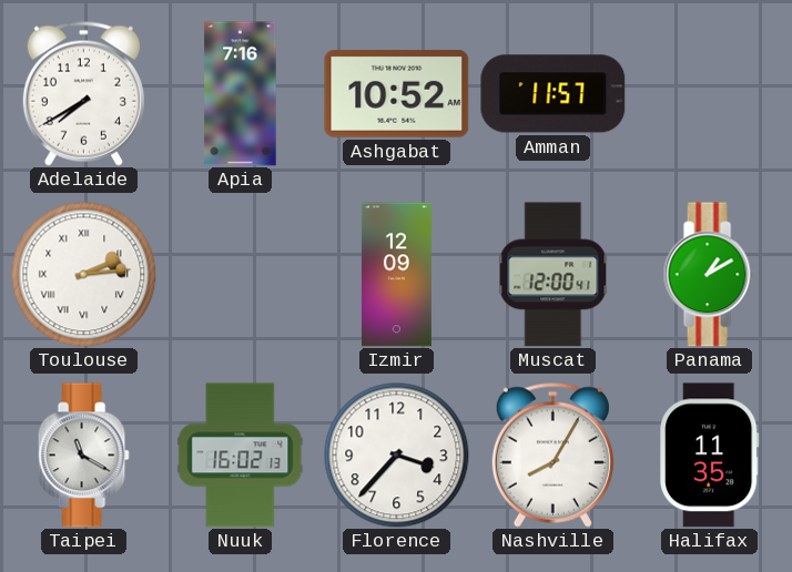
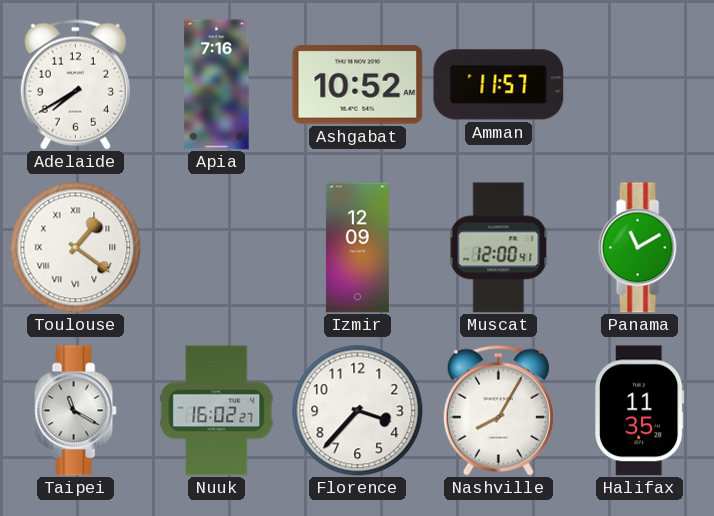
Toulouse: 2:14 -> 1:21
Panama: 1:10 -> 11:10
Nuuk: 16:02:13 -> 16:02:27
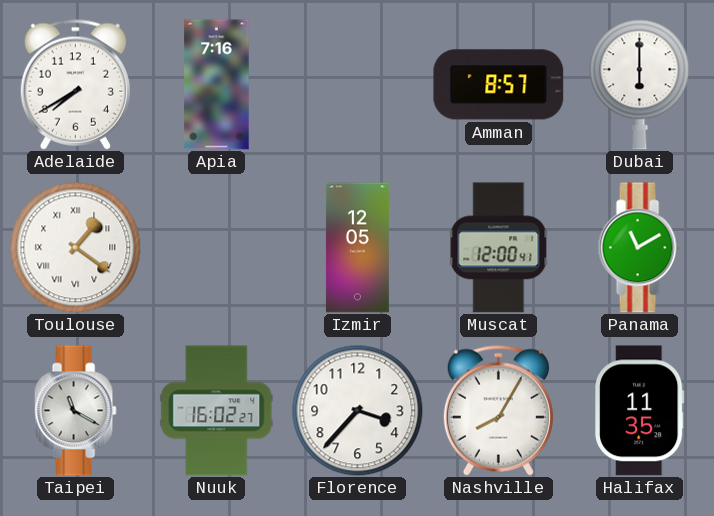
Ashgabat: 10:52 -> none
Amman: 11:57 -> 8:57
Dubai: none -> 6:00
Izmir: 12:09 -> 12:05
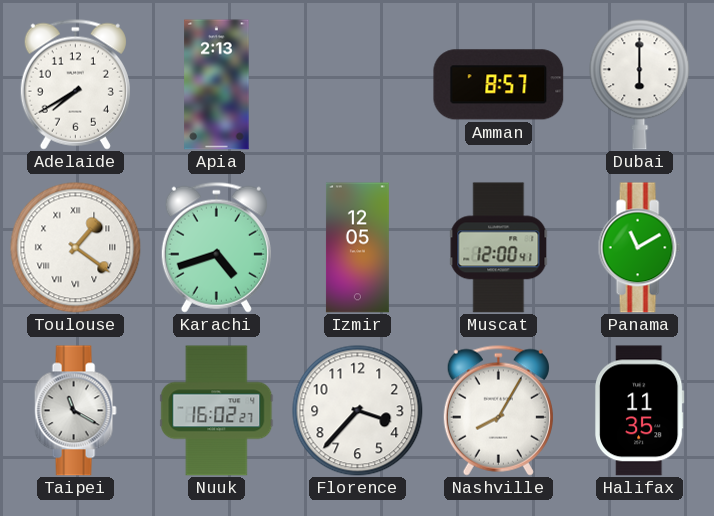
Apia: 7:16 -> 2:13
Karachi: none -> 4:42
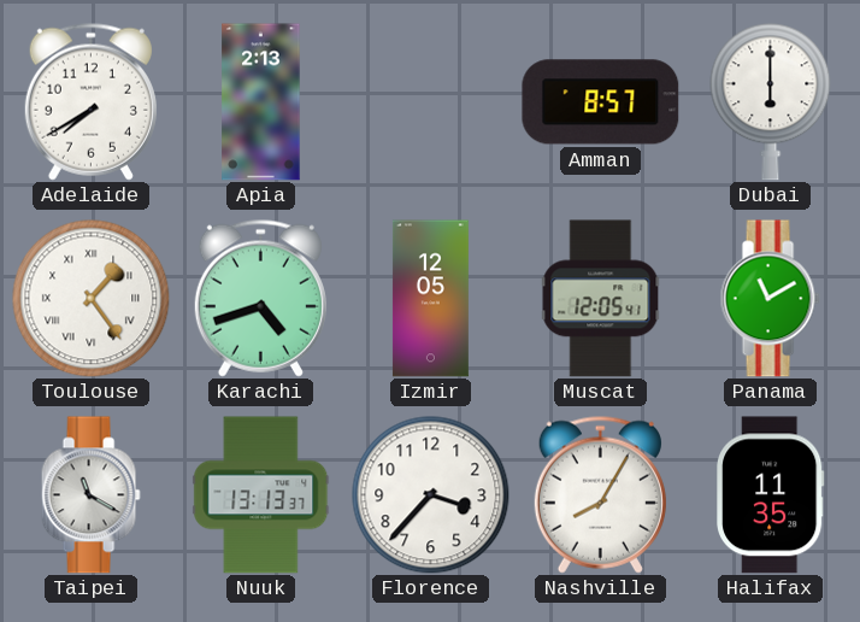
Toulouse: 1:21 -> 1:24
Muscat: 12:00 -> 12:05
Nuuk: 16:02 -> 13:13
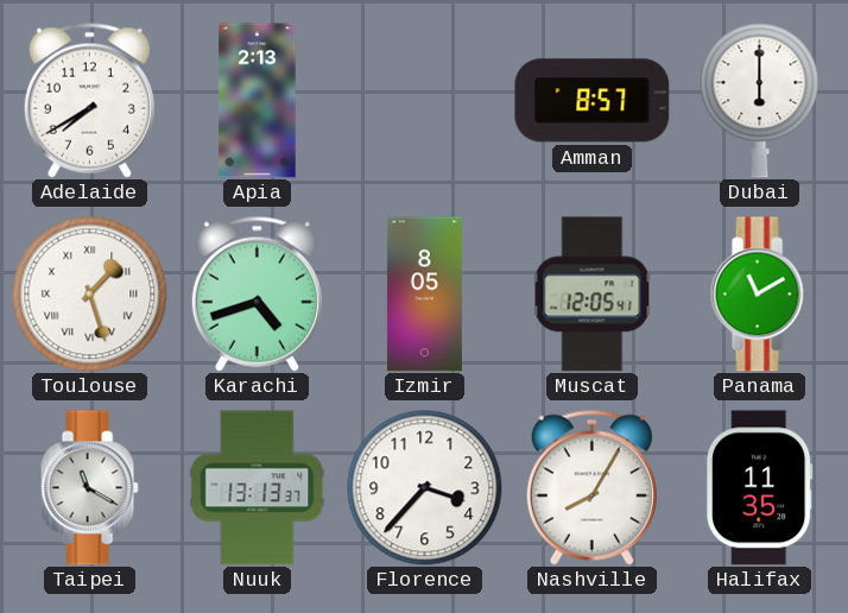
Toulouse: 1:24 -> 1:27
Izmir: 12:05 -> 8:05
